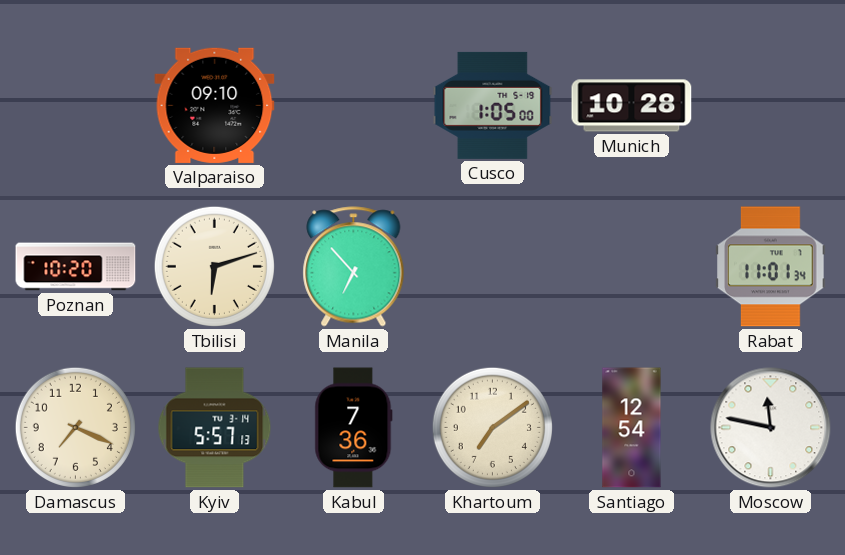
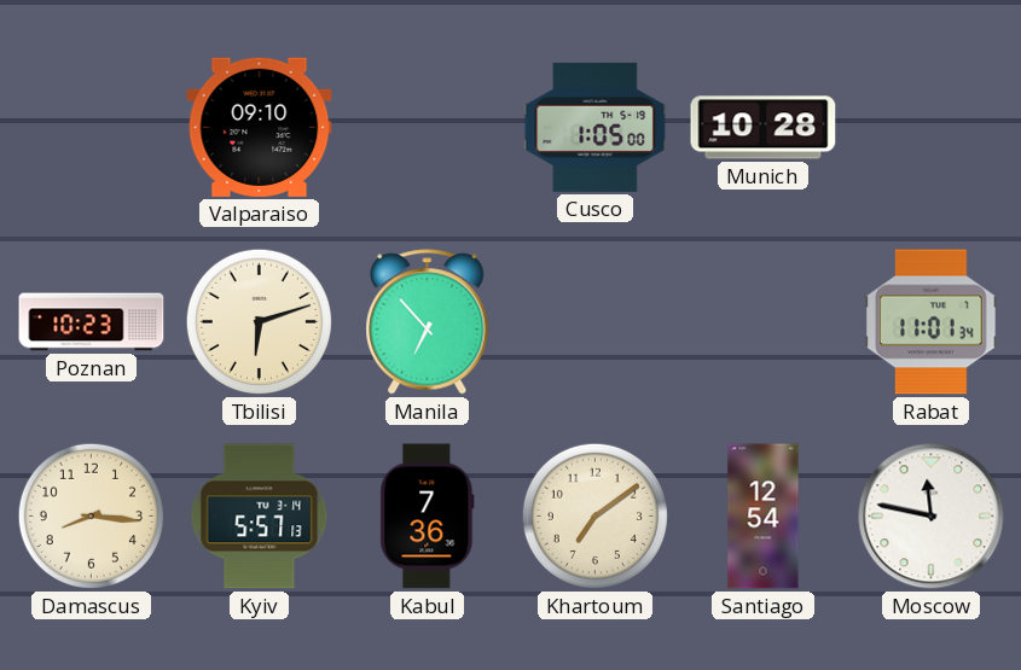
Poznan: 10:20 -> 10:23
Damascus: 7:19 -> 8:16
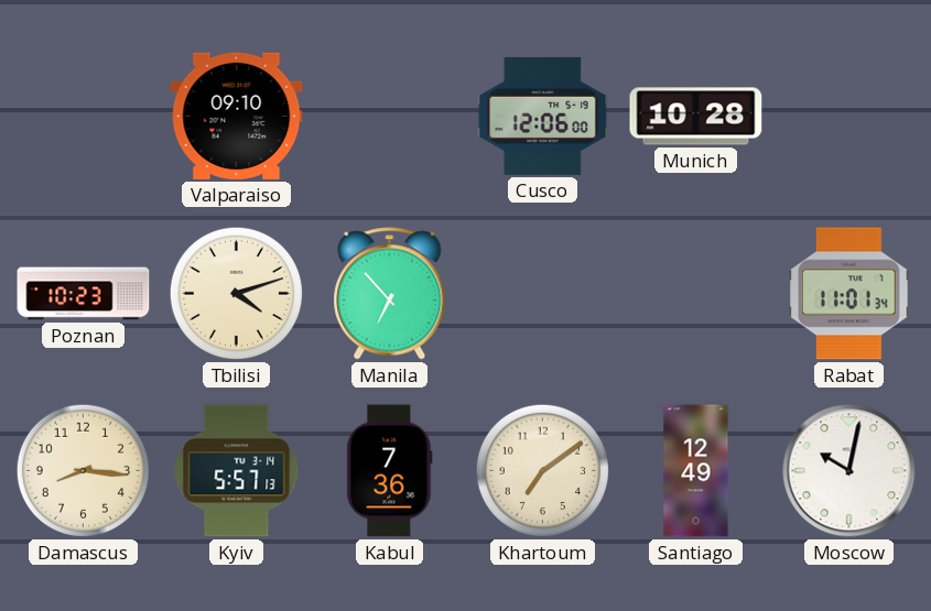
Cusco: 1:05 -> 12:06
Tbilisi: 6:12 -> 4:12
Santiago: 12:54 -> 12:49
Moscow: 11:47 -> 10:02
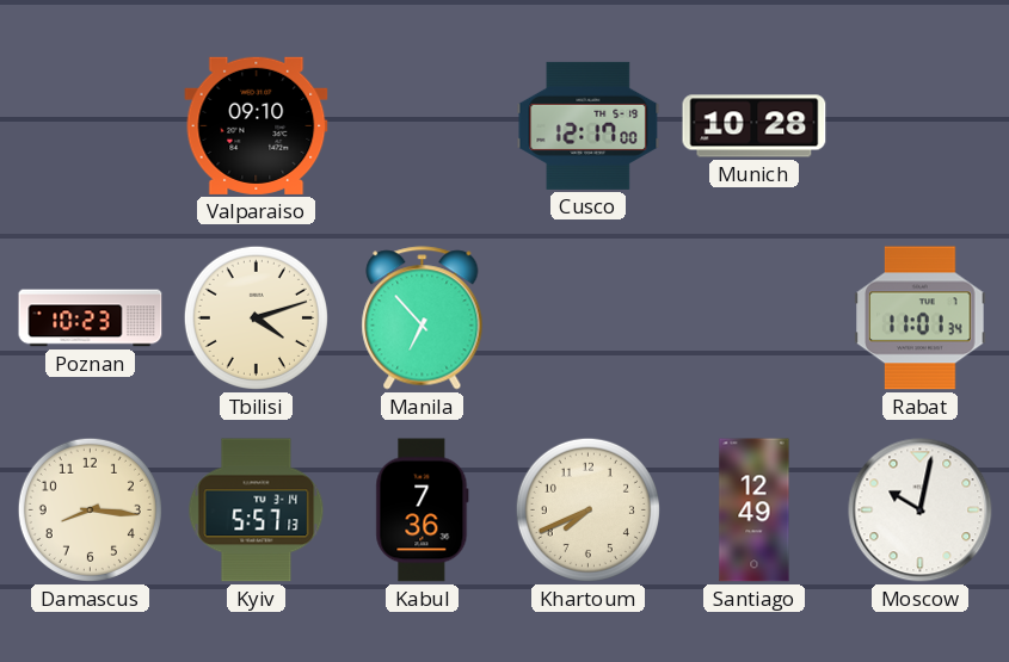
Cusco: 12:06 -> 12:17
Khartoum: 7:09 -> 7:41
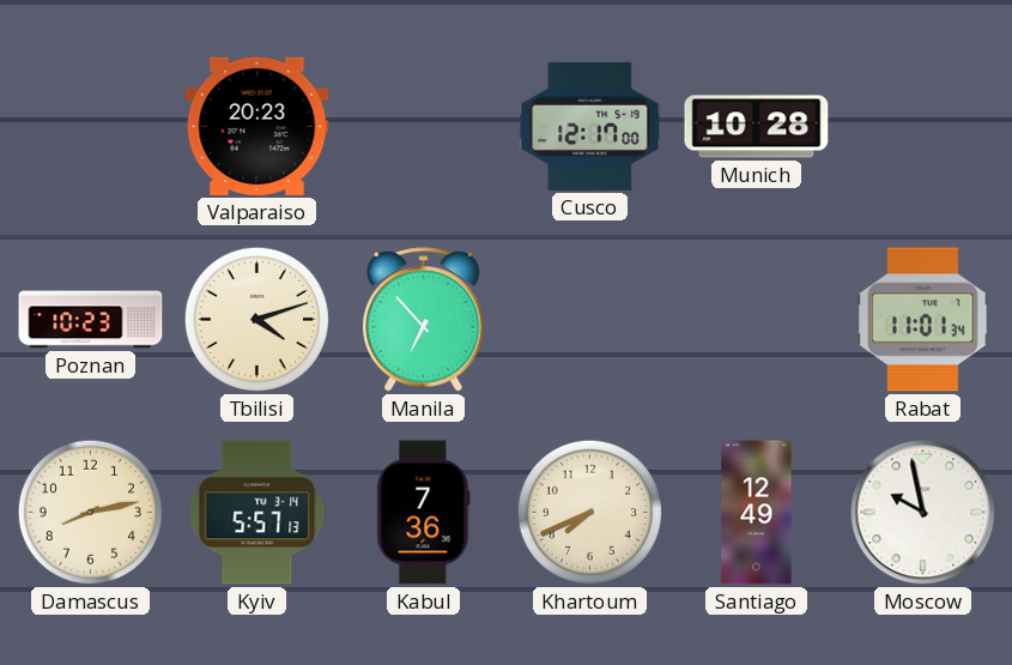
Valparaiso: 09:10 -> 20:23
Damascus: 8:16 -> 8:13
Moscow: 10:02 -> 9:58
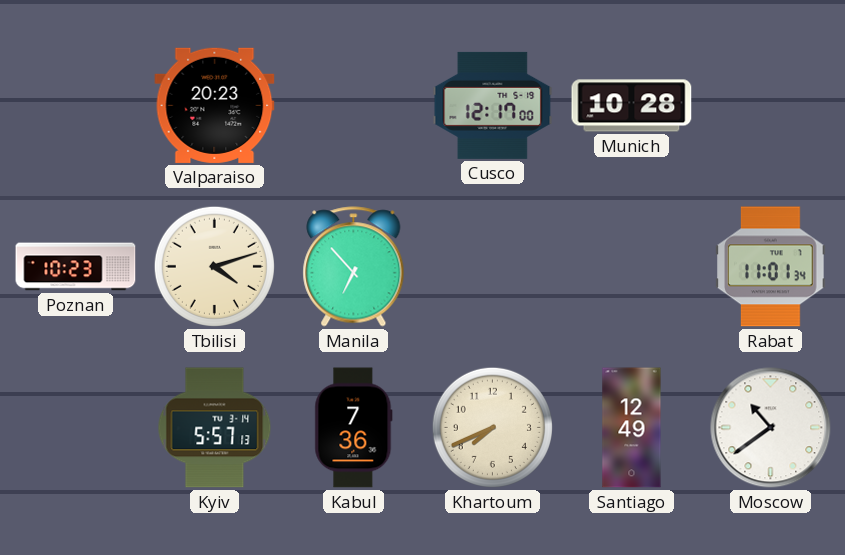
Damascus: 8:13 -> none
Moscow: 9:58 -> 10:39
